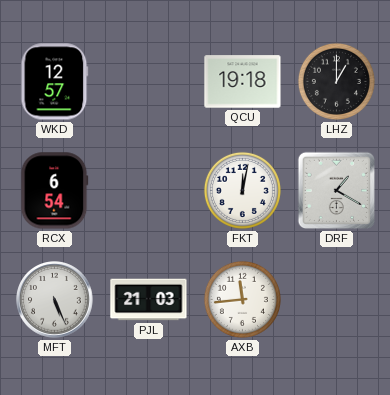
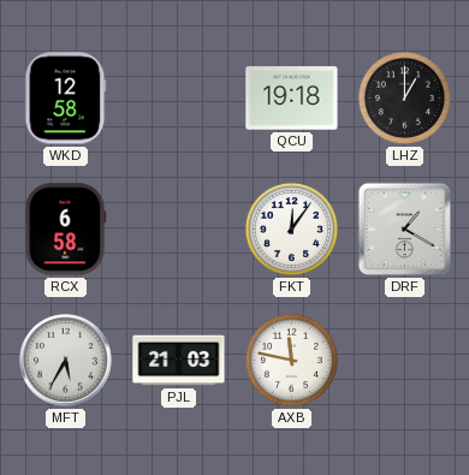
WKD: 12:57 -> 12:58
RCX: 6:54 -> 6:58
FKT: 12:02 -> 12:06
MFT: 5:26 -> 5:35
AXB: 11:44 -> 11:47
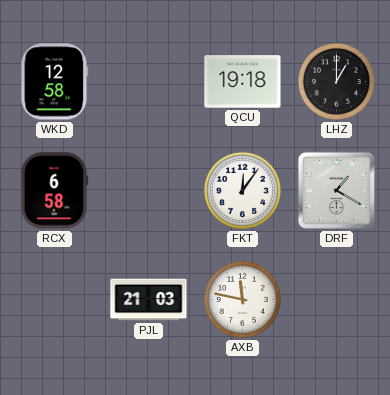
MFT: 5:35 -> none
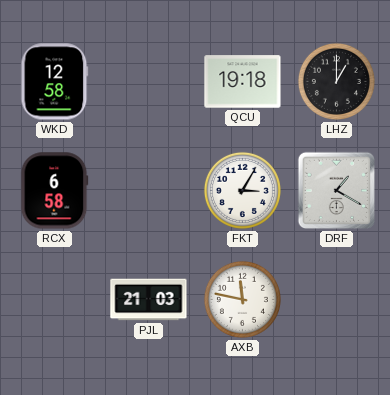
FKT: 12:06 -> 3:05
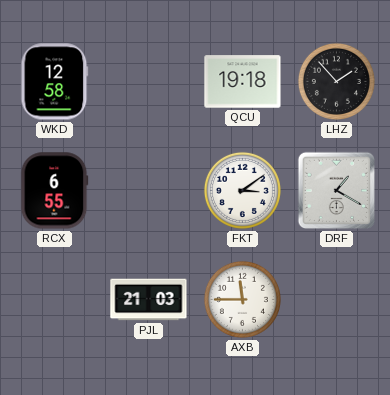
LHZ: 1:00 -> 1:53
RCX: 6:58 -> 6:55
FKT: 3:05 -> 3:09
AXB: 11:47 -> 11:45
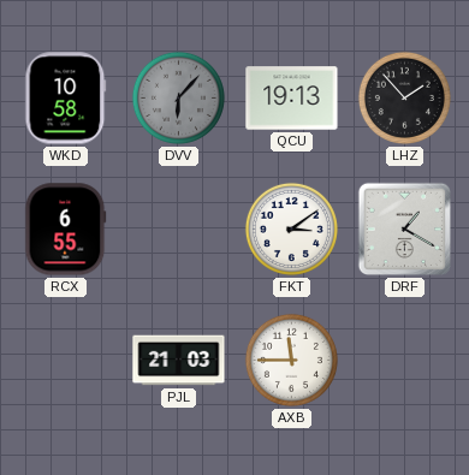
WKD: 12:58 -> 10:58
DVV: none -> 6:07
QCU: 19:18 -> 19:13
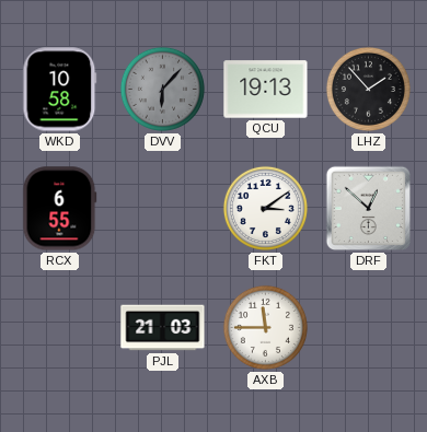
DRF: 1:20 -> 12:52
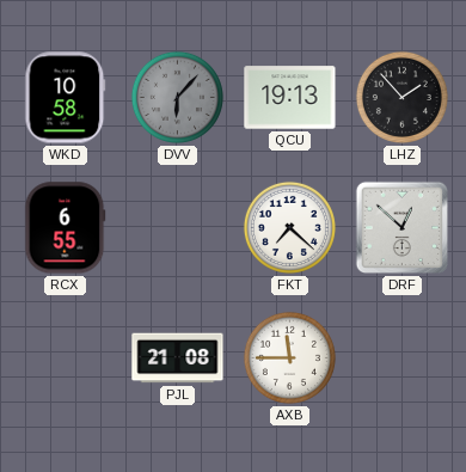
FKT: 3:09 -> 7:22
PJL: 21:03 -> 21:08
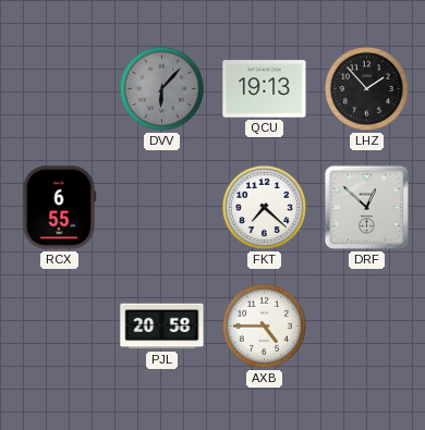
WKD: 10:58 -> none
PJL: 21:08 -> 20:58
AXB: 11:45 -> 4:45
